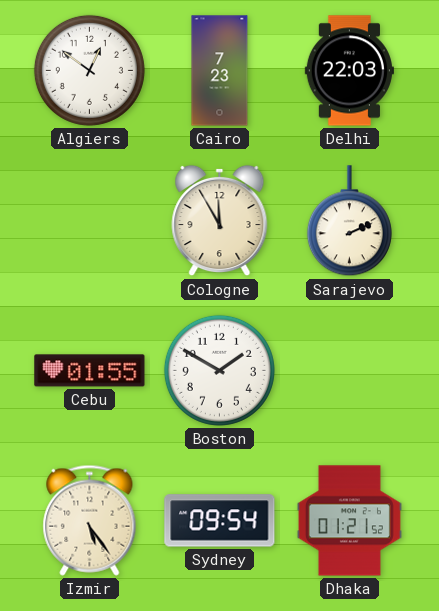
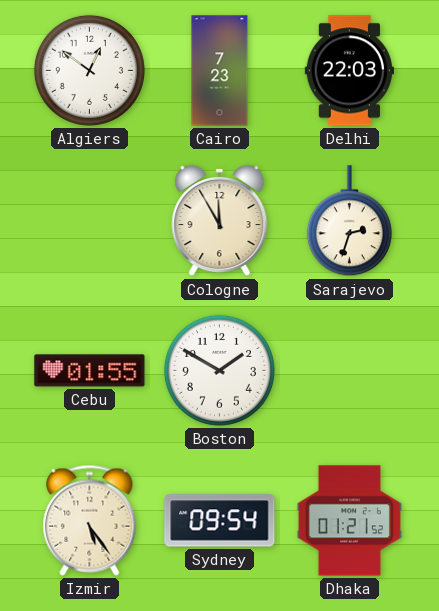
Sarajevo: 2:11 -> 2:33
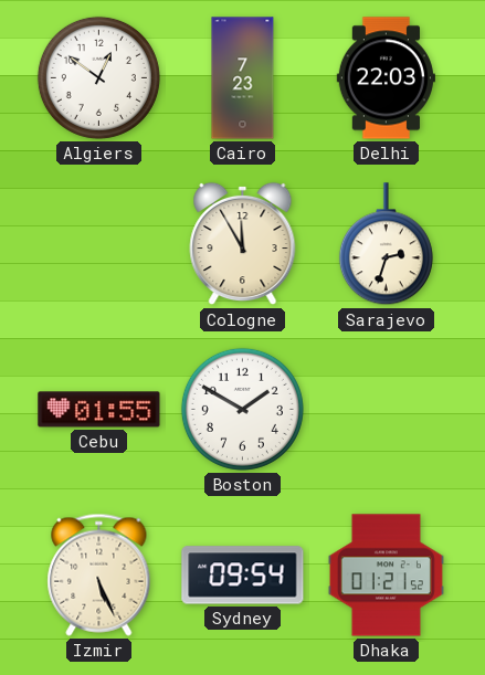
Izmir: 5:24 -> 5:26
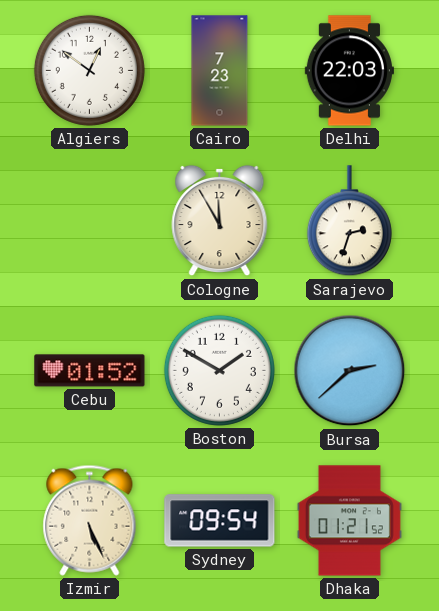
Cebu: 01:55 -> 01:52
Bursa: none -> 2:38
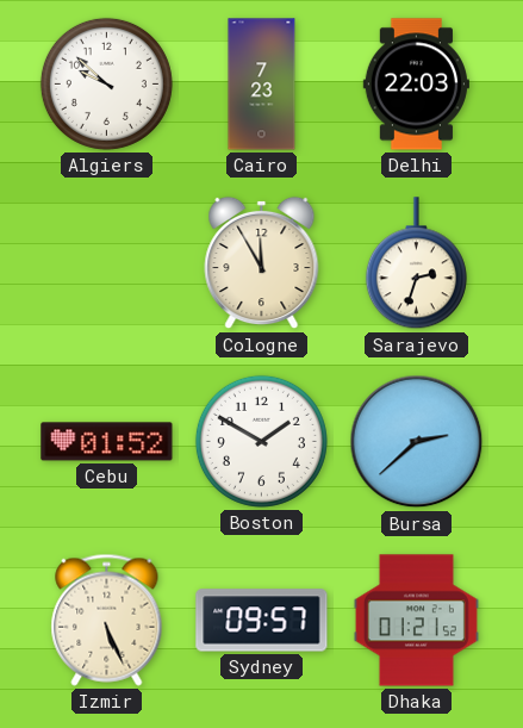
Algiers: 12:51 -> 9:52
Sydney: 09:54 -> 09:57
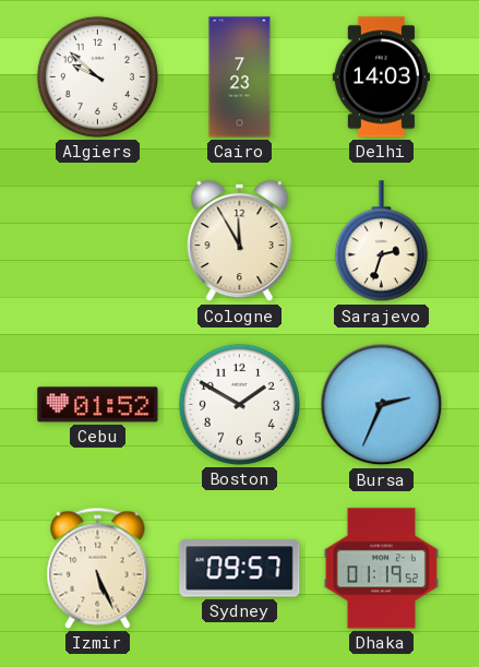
Delhi: 22:03 -> 14:03
Bursa: 2:38 -> 2:34
Dhaka: 01:21 -> 01:19
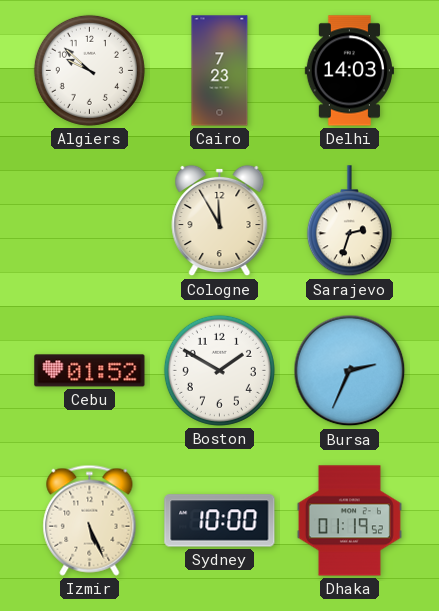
Sydney: 09:57 -> 10:00
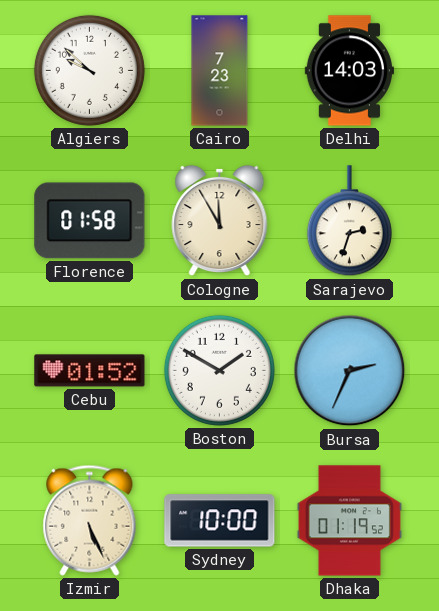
Florence: none -> 01:58
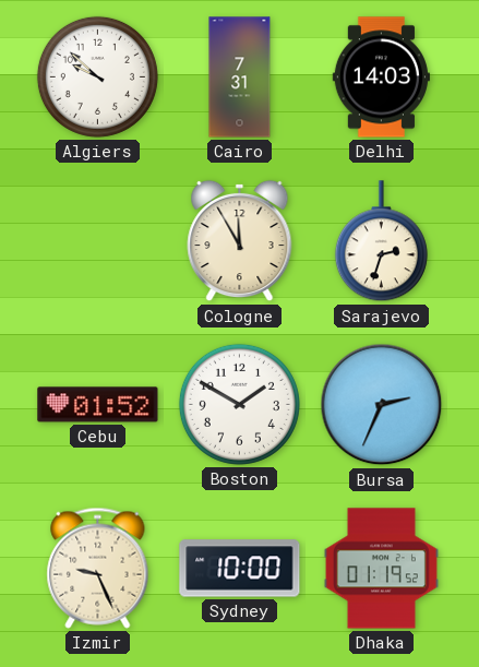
Cairo: 7:23 -> 7:31
Florence: 01:58 -> none
Izmir: 5:26 -> 9:26
